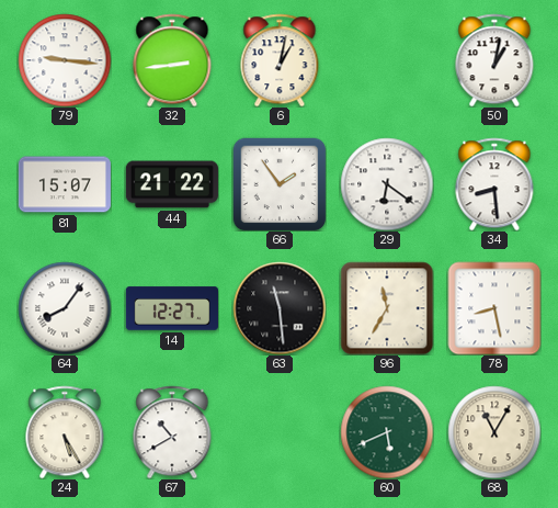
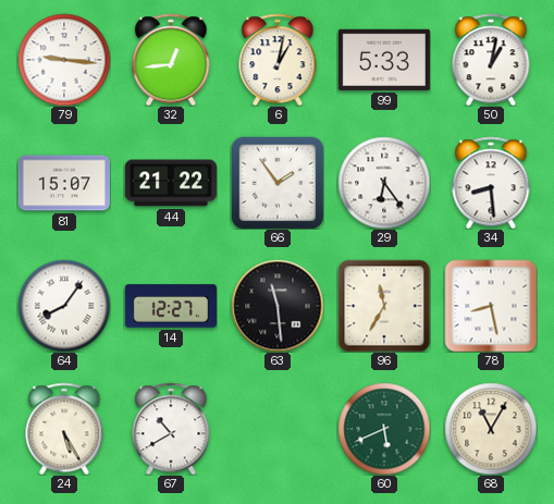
32: 2:44 -> 12:44
99: none -> 5:33
29: 6:21 -> 6:24
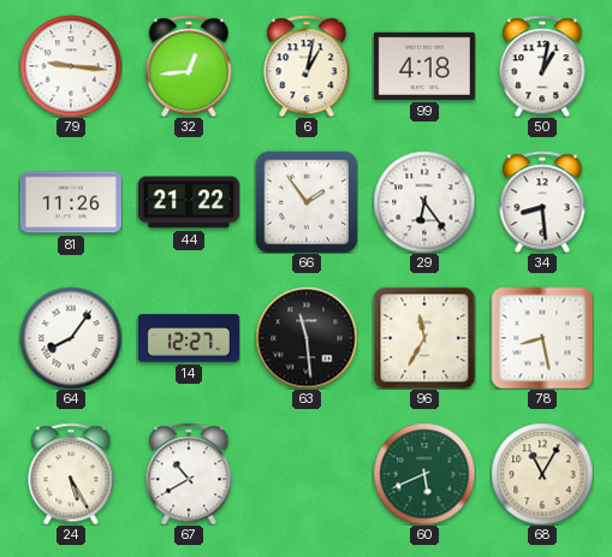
99: 5:33 -> 4:18
81: 15:07 -> 11:26
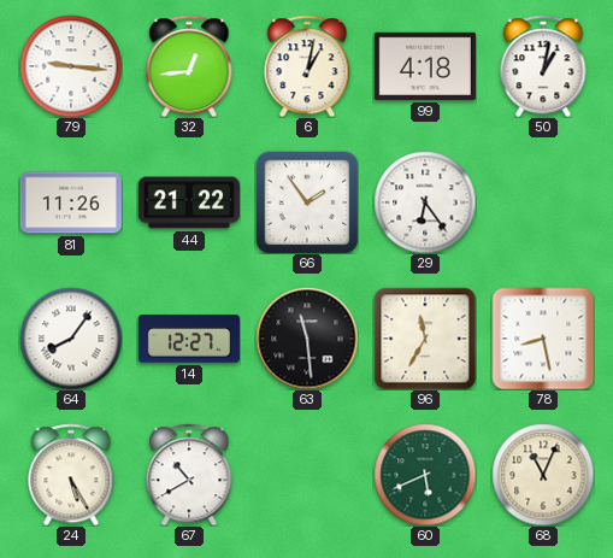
34: 8:29 -> none
68: 11:05 -> 11:04
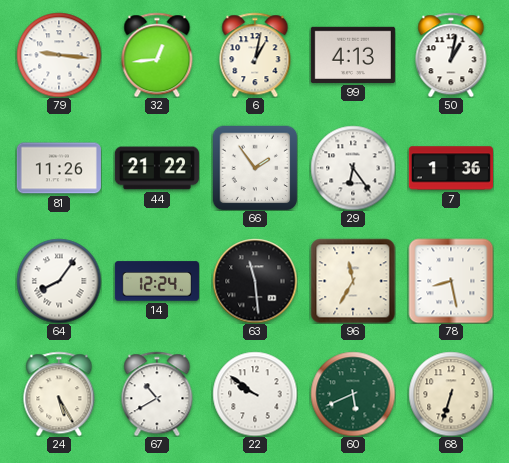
99: 4:18 -> 4:13
7: none -> 1:36
14: 12:27 -> 12:24
22: none -> 9:51
68: 11:04 -> 6:33
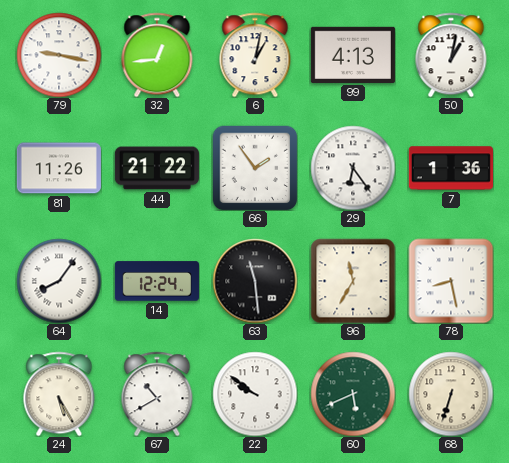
79: 9:16 -> 9:17
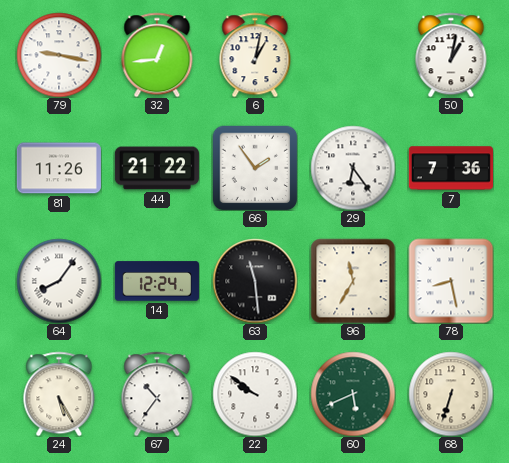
99: 4:13 -> none
7: 1:36 -> 7:36
67: 10:40 -> 10:36
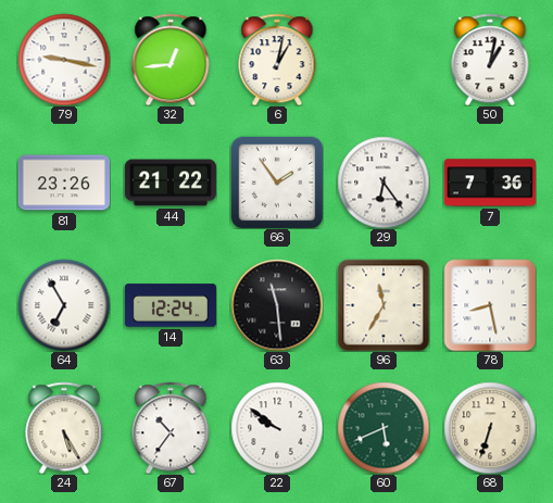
81: 11:26 -> 23:26
64: 8:06 -> 6:55
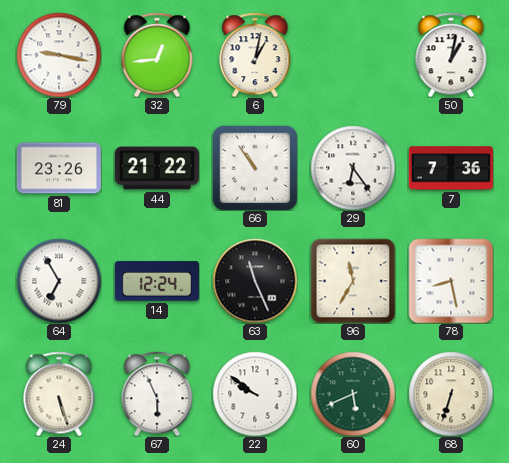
66: 1:54 -> 10:54
63: 11:29 -> 11:26
24: 5:25 -> 5:27
67: 10:36 -> 5:56
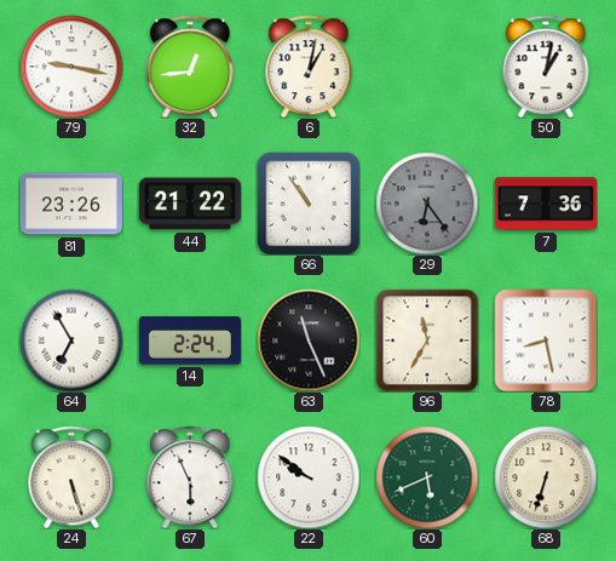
29 dial: white -> grey
14: 12:24 -> 2:24
